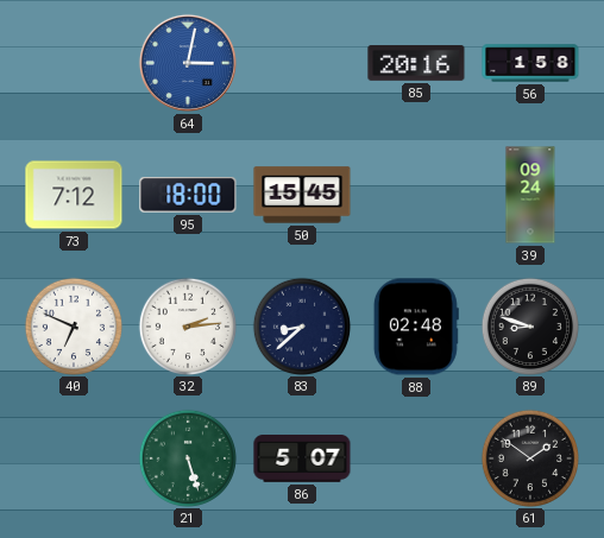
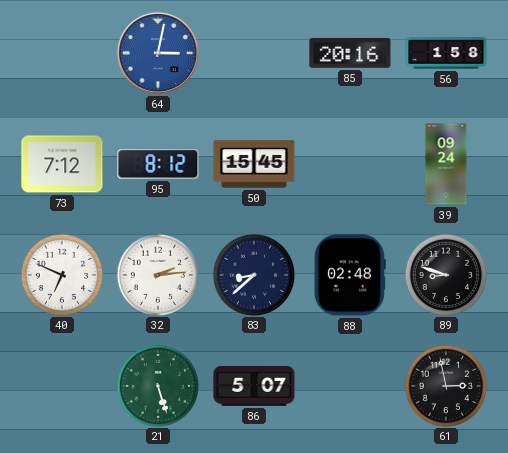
95: 18:00 -> 8:12
61: 1:51 -> 2:58
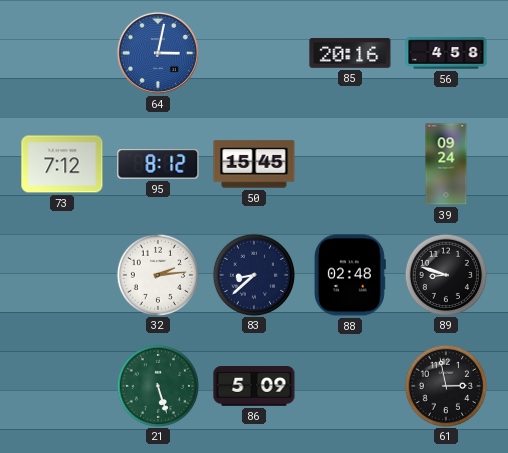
56: 1:58 -> 4:58
40: 6:49 -> none
86: 5:07 -> 5:09
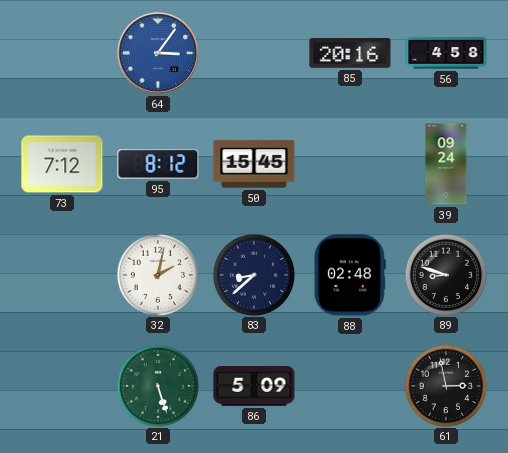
64: 3:02 -> 3:06
32: 2:14 -> 2:02
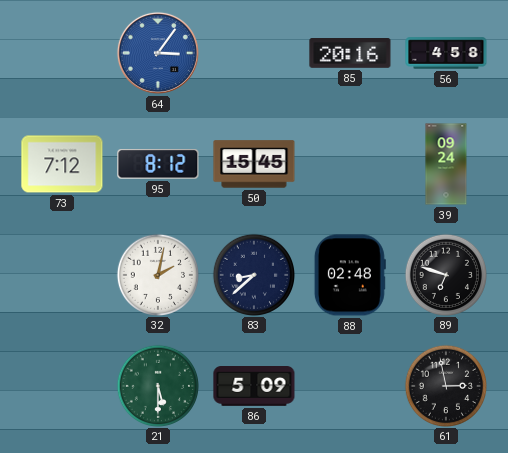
89: 8:48 -> 6:48
21: 5:27 -> 5:30
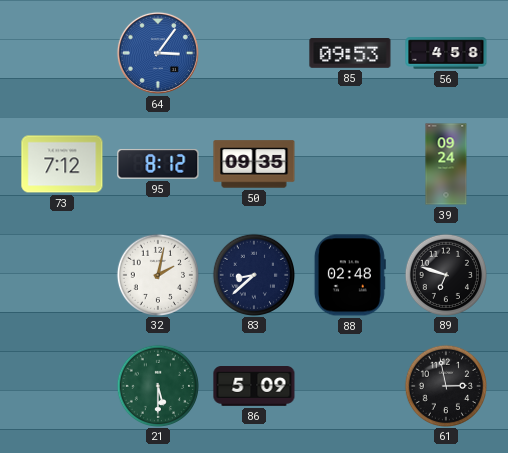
85: 20:16 -> 09:53
50: 15:45 -> 09:35
